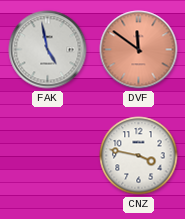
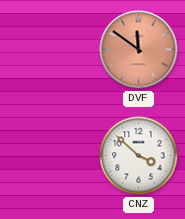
FAK: 4:58 -> none
CNZ: 3:47 -> 3:52
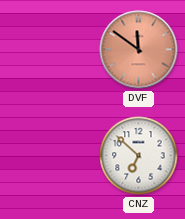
CNZ: 3:52 -> 6:52
